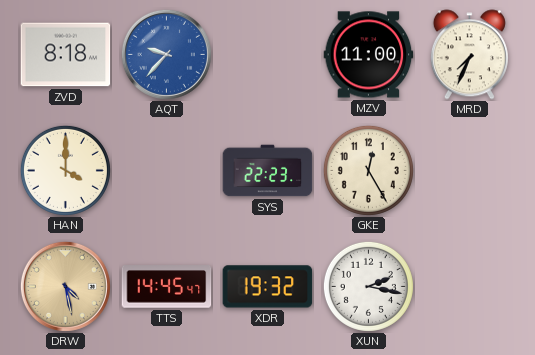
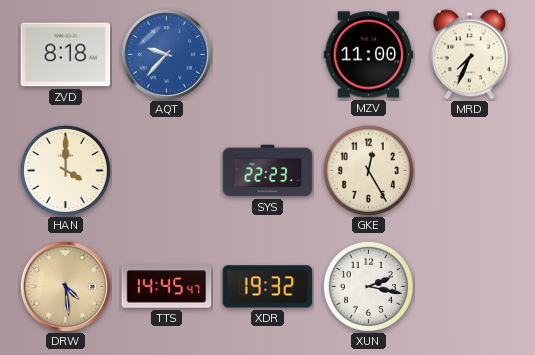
DRW: 4:28 -> 4:29
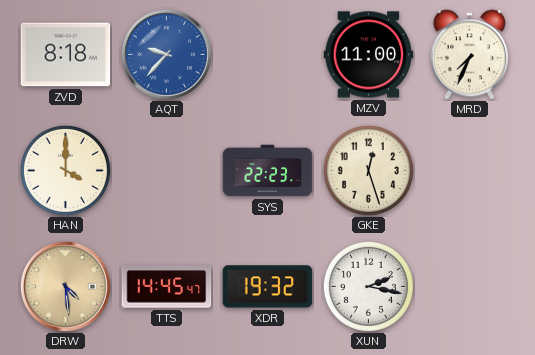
GKE: 12:25 -> 12:27
